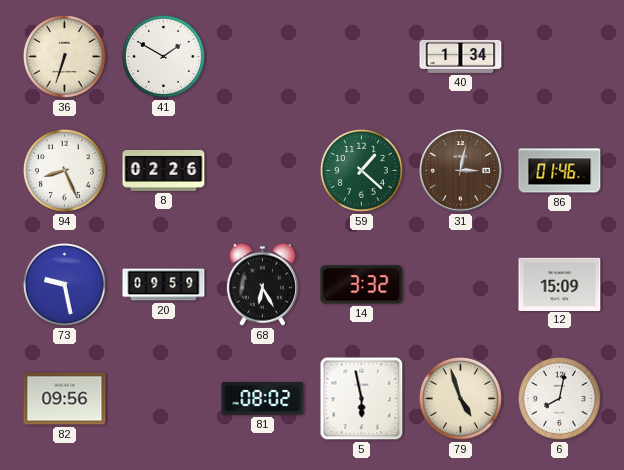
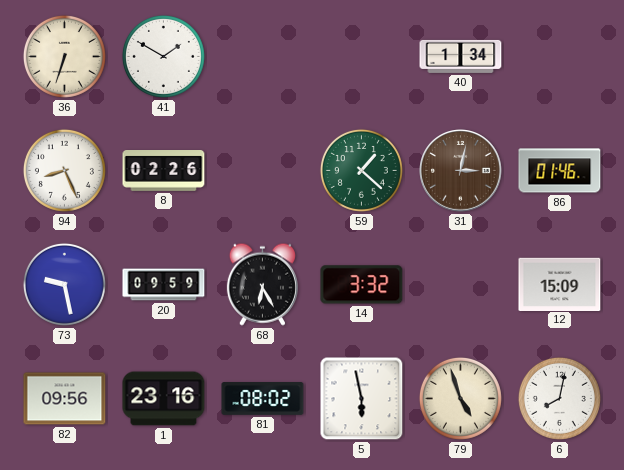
1: none -> 23:16
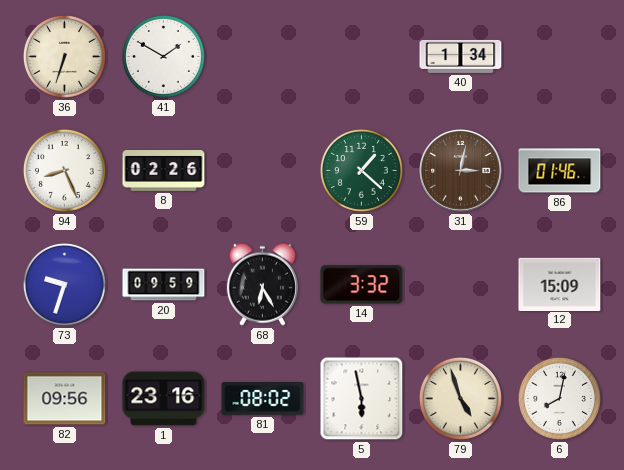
73: 9:28 -> 9:33
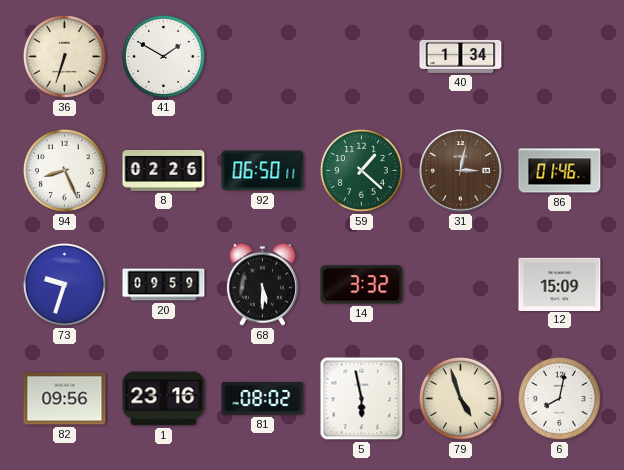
92: none -> 06:50
68: 6:25 -> 5:30
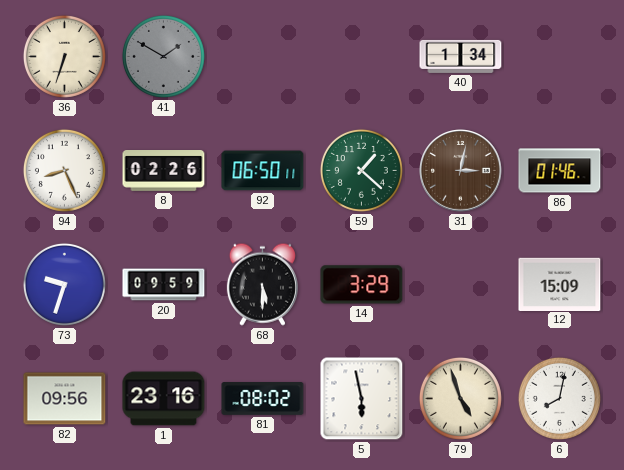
41 dial: white -> grey
14: 3:32 -> 3:29
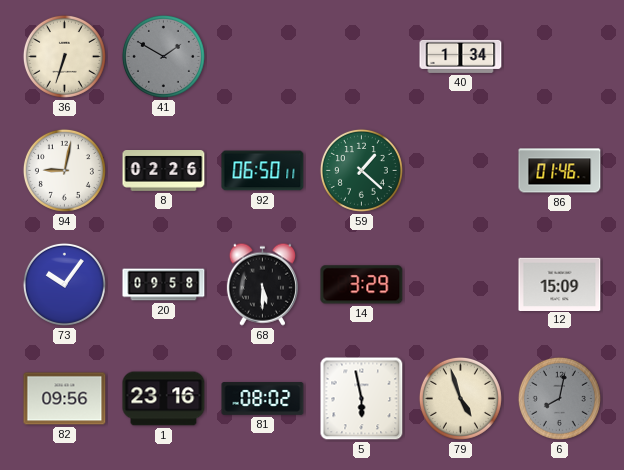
94: 8:26 -> 9:02
31: 3:02 -> none
73: 9:33 -> 10:06
20: 09:59 -> 09:58
6 dial: white -> grey
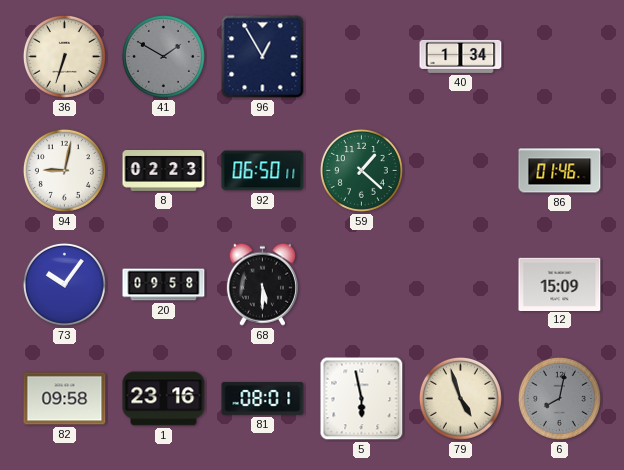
96: none -> 12:55
8: 02:26 -> 02:23
14: 3:29 -> none
82: 09:56 -> 09:58
81: 08:02 -> 08:01
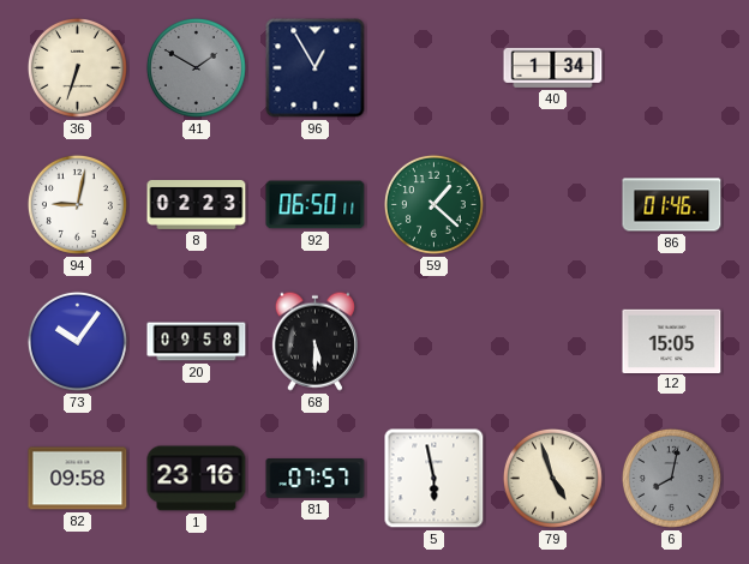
12: 15:09 -> 15:05
81: 08:01 -> 07:57
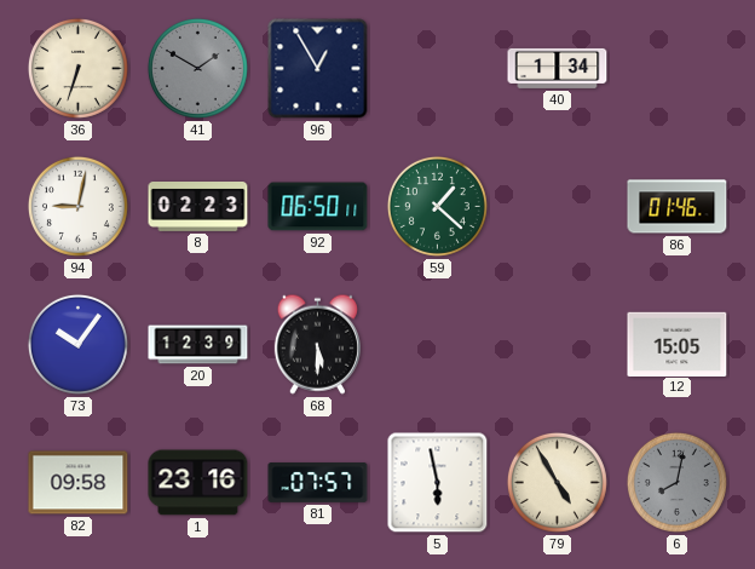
20: 09:58 -> 12:39
79: 4:57 -> 4:55
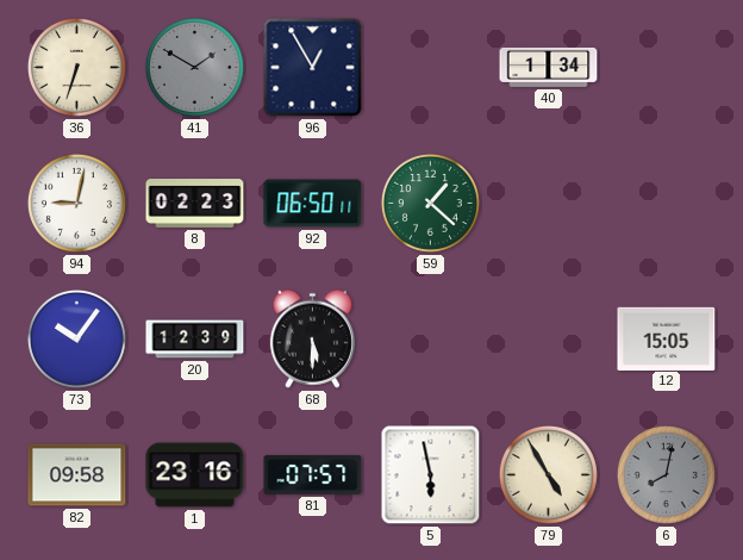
86: 01:46 -> none
